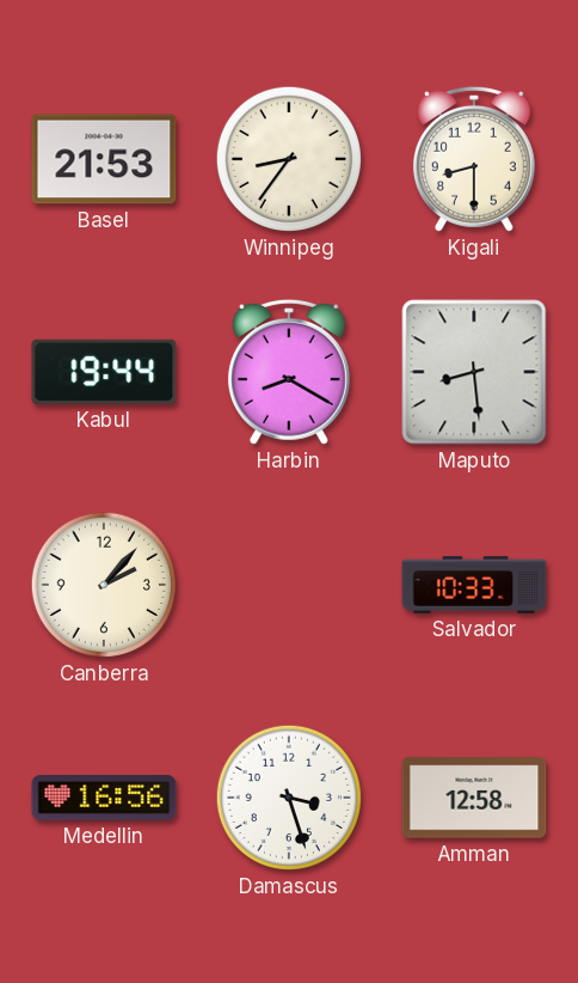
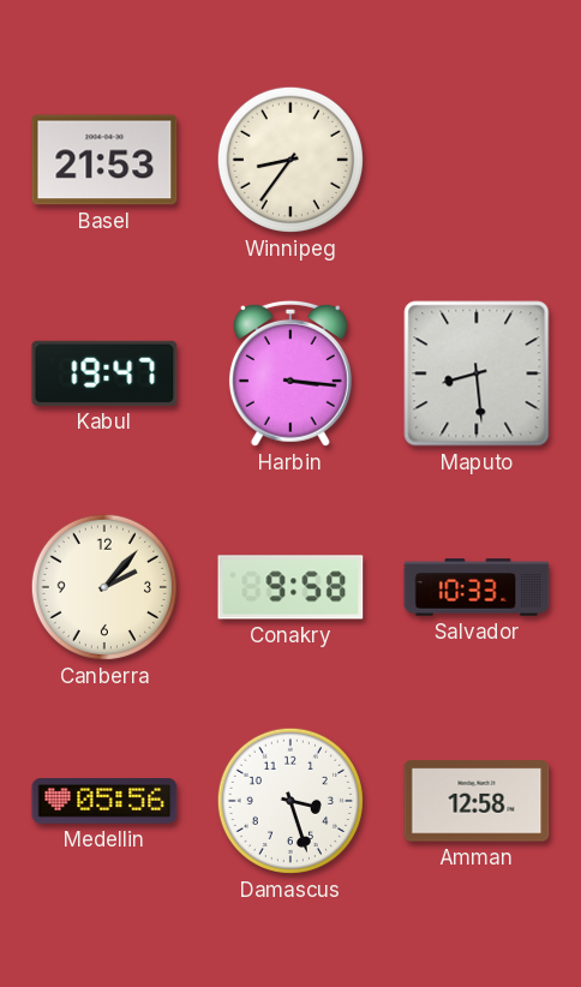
Kigali: 8:30 -> none
Kabul: 19:44 -> 19:47
Harbin: 8:20 -> 3:16
Conakry: none -> 9:58
Medellin: 16:56 -> 05:56
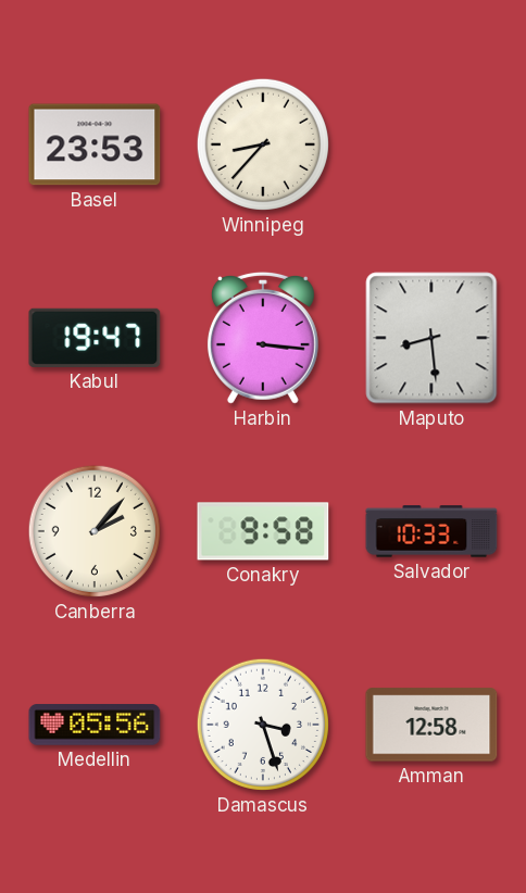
Basel: 21:53 -> 23:53
Winnipeg: 8:36 -> 8:37
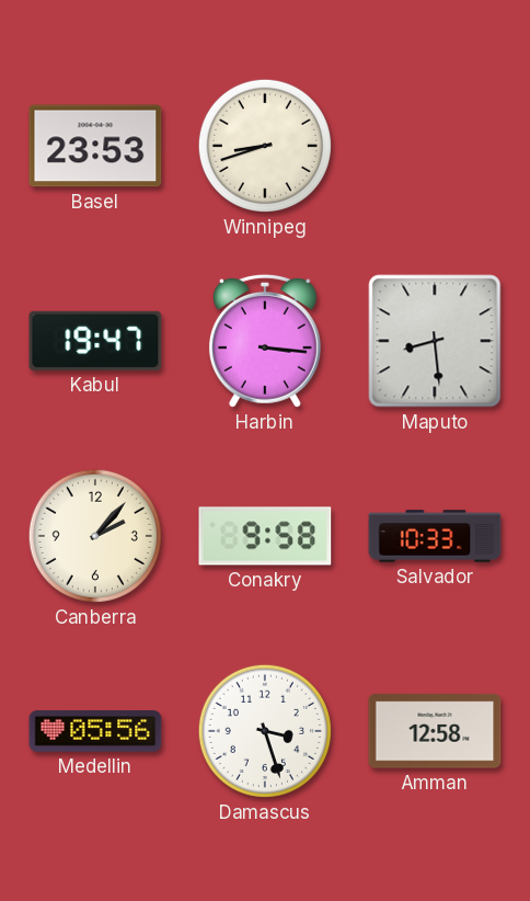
Winnipeg: 8:37 -> 8:42
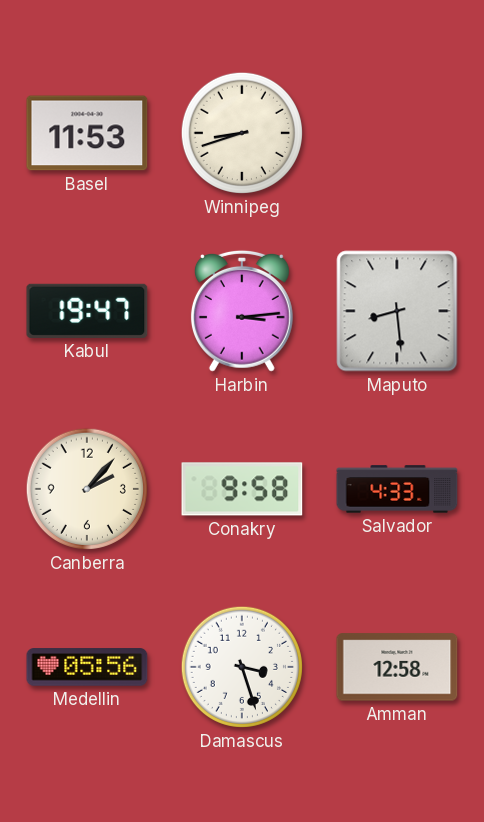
Basel: 23:53 -> 11:53
Harbin: 3:16 -> 3:14
Salvador: 10:33 -> 4:33
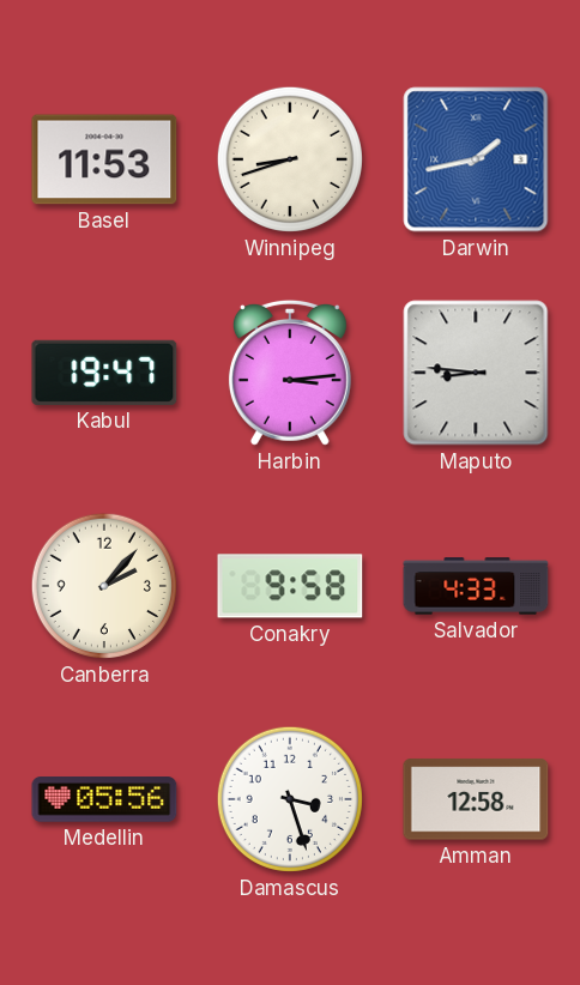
Darwin: none -> 1:43
Maputo: 8:29 -> 8:46
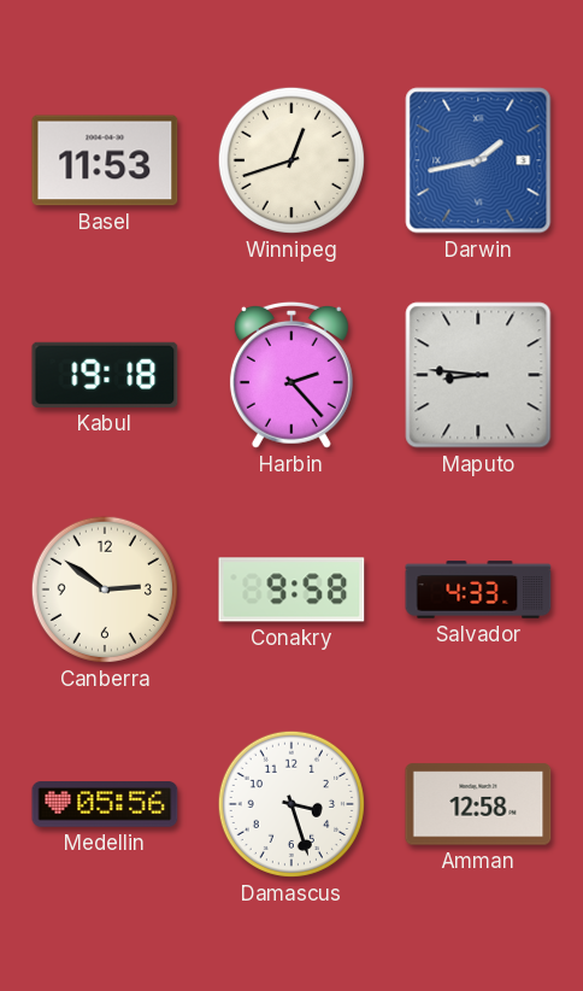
Winnipeg: 8:42 -> 12:42
Kabul: 19:47 -> 19:18
Harbin: 3:14 -> 2:23
Canberra: 2:07 -> 2:51
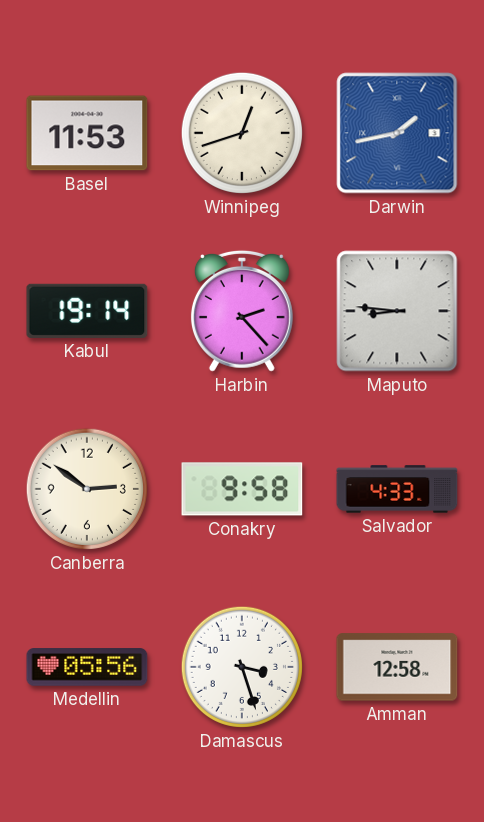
Kabul: 19:18 -> 19:14
